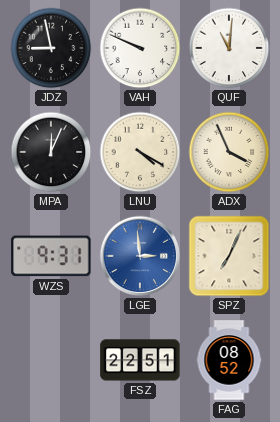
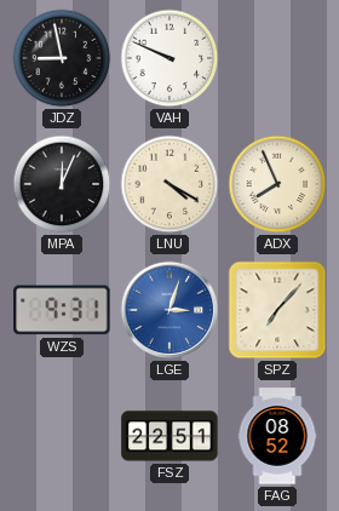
QUF: 11:01 -> none
ADX: 3:56 -> 7:56
LGE: 2:59 -> 3:03
SPZ: 7:04 -> 7:07
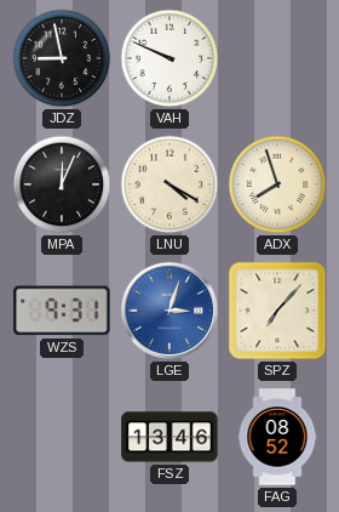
ADX: 7:56 -> 7:57
FSZ: 22:51 -> 13:46
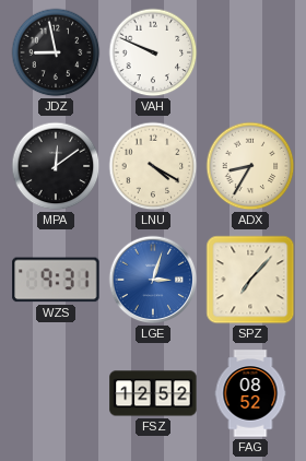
MPA: 12:04 -> 12:09
ADX: 7:57 -> 8:35
FSZ: 13:46 -> 12:52
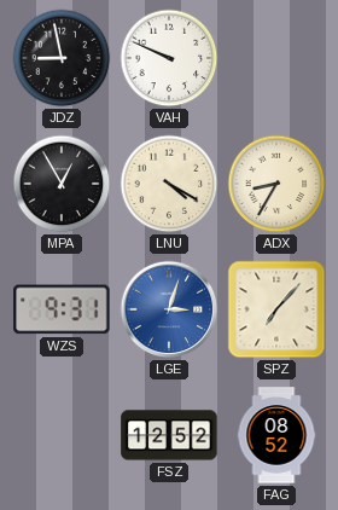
MPA: 12:09 -> 12:55
